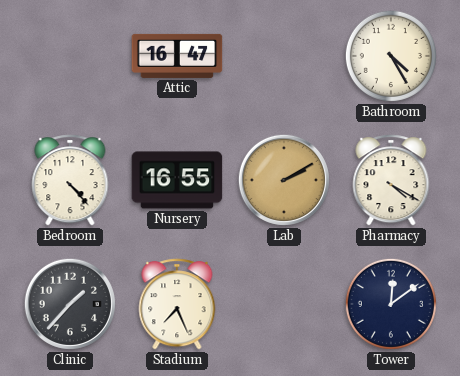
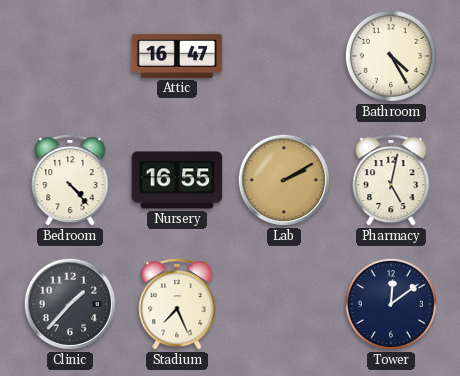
Pharmacy: 4:20 -> 5:02
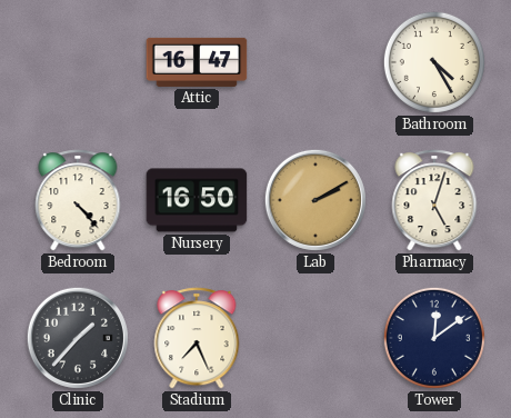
Nursery: 16:55 -> 16:50
Pharmacy: 5:02 -> 5:03
